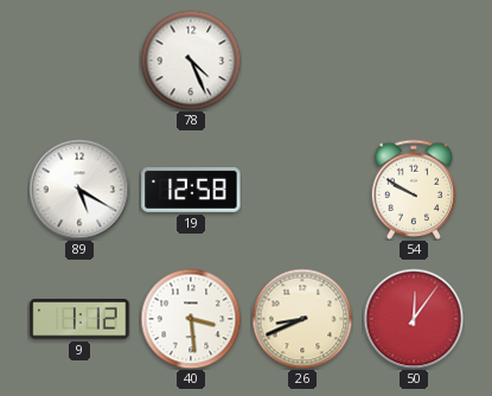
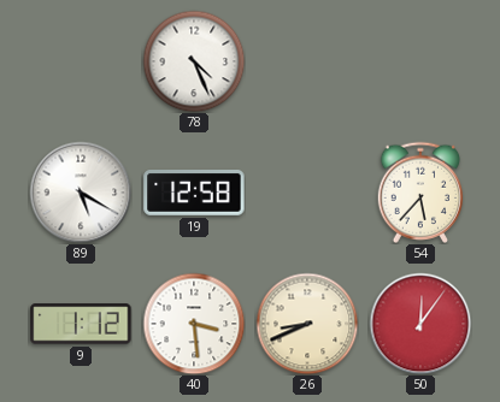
54: 9:50 -> 5:37
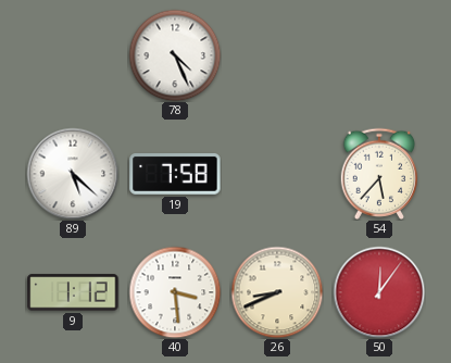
89: 5:20 -> 5:22
19: 12:58 -> 7:58
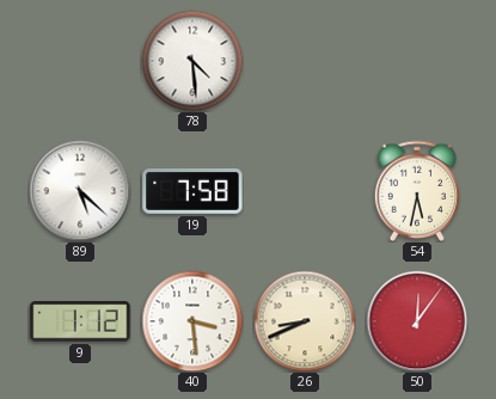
78: 4:26 -> 4:29
54: 5:37 -> 5:32
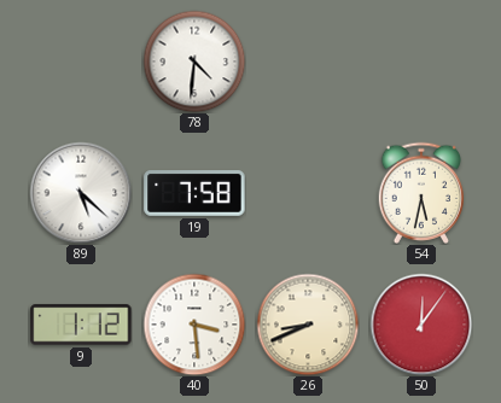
78: 4:29 -> 4:31
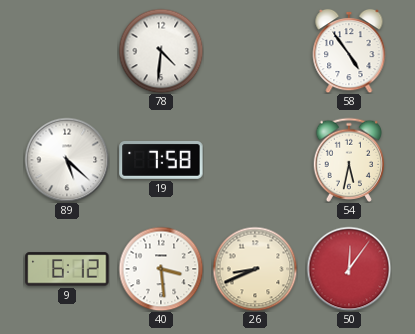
58: none -> 4:54
9: 1:12 -> 6:12
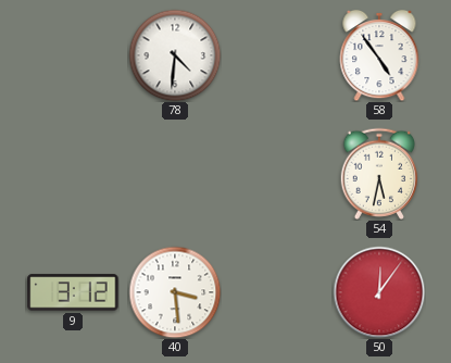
89: 5:22 -> none
19: 7:58 -> none
9: 6:12 -> 3:12
26: 8:41 -> none
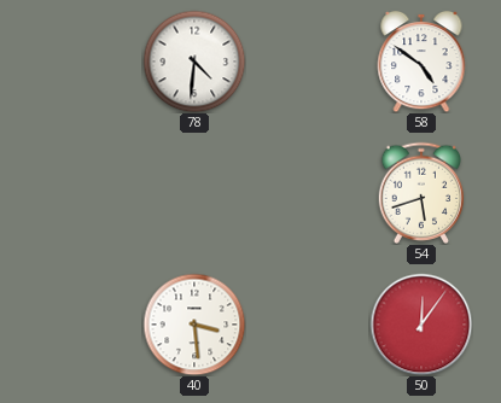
58: 4:54 -> 4:51
54: 5:32 -> 5:42
9: 3:12 -> none
